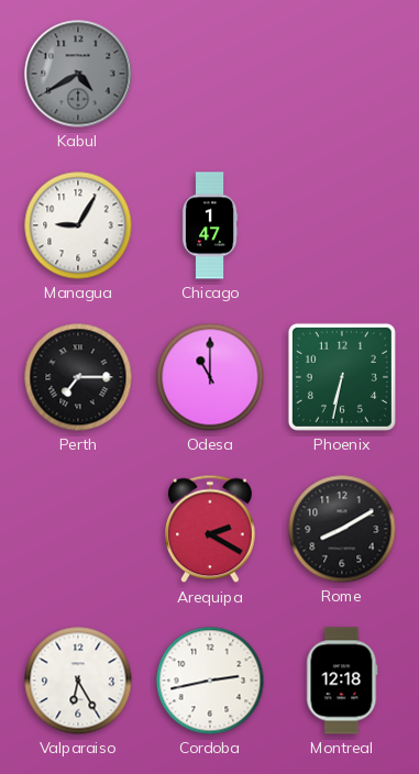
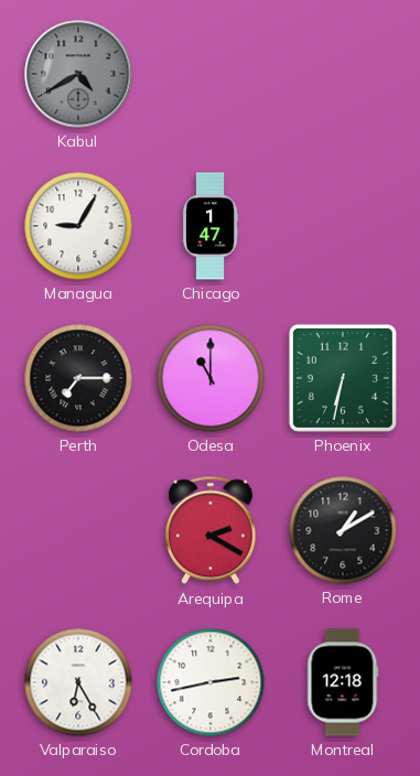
Rome: 8:10 -> 1:10
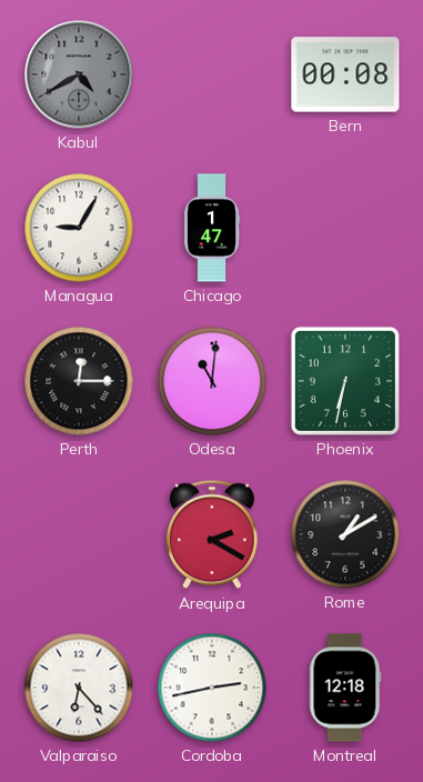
Bern: none -> 00:08
Perth: 7:15 -> 12:15
Odesa: 11:00 -> 11:01
Valparaiso: 6:25 -> 6:23
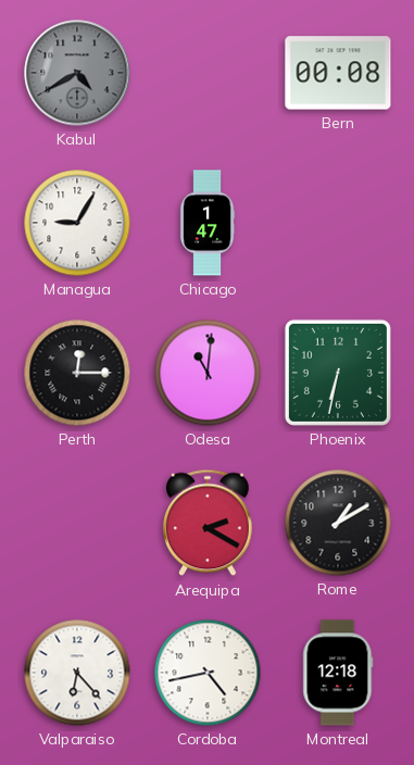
Cordoba: 2:43 -> 4:43
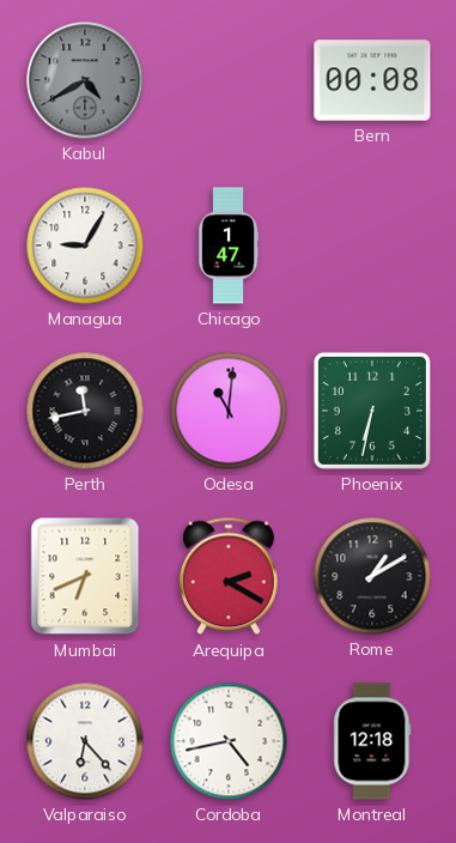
Perth: 12:15 -> 11:43
Mumbai: none -> 6:41
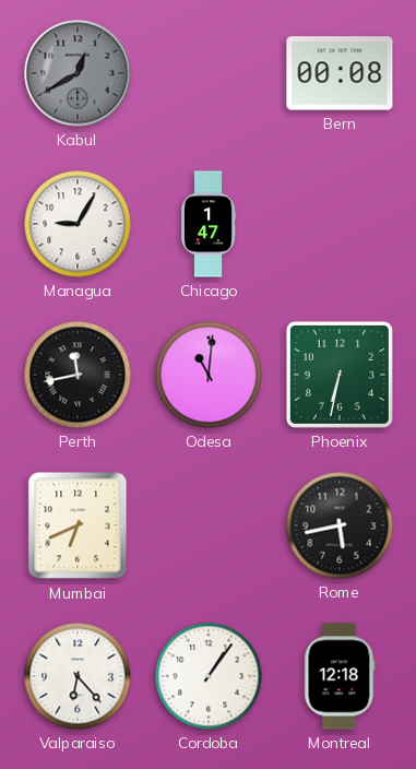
Kabul: 4:40 -> 12:40
Arequipa: 2:20 -> none
Rome: 1:10 -> 5:43
Cordoba: 4:43 -> 1:06
